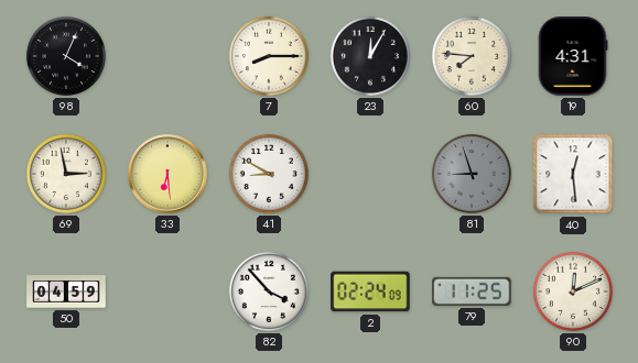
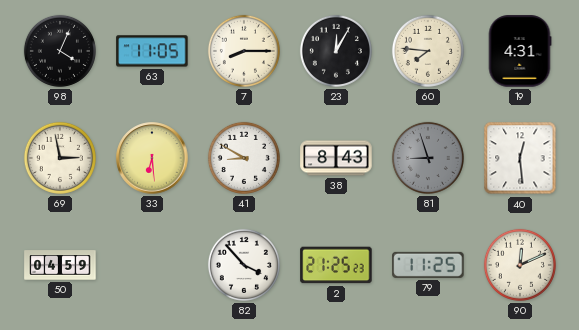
63: none -> 11:05
38: none -> 8:43
2: 02:24 -> 21:25
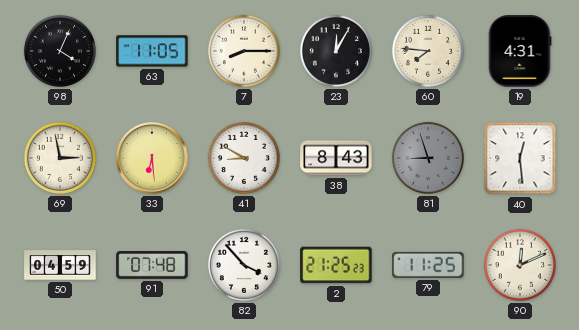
91: none -> 07:48
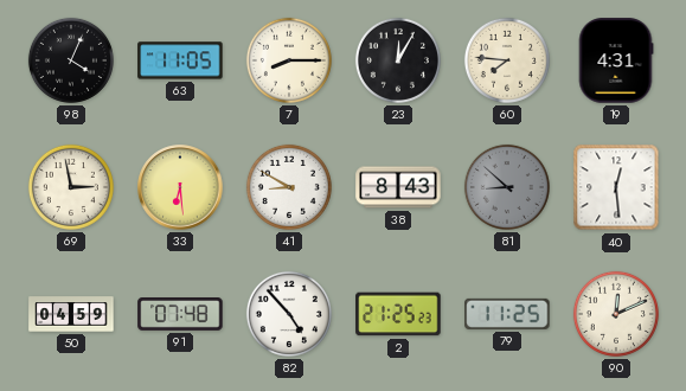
81: 8:57 -> 8:52
82: 3:53 -> 4:53
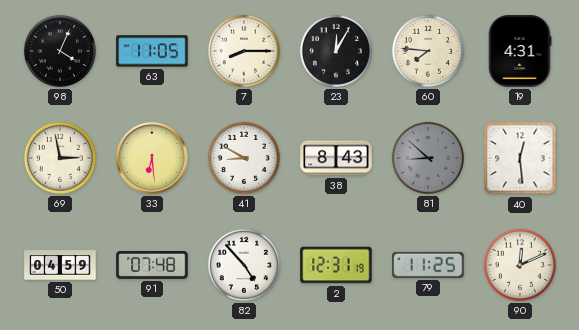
2: 21:25 -> 12:31
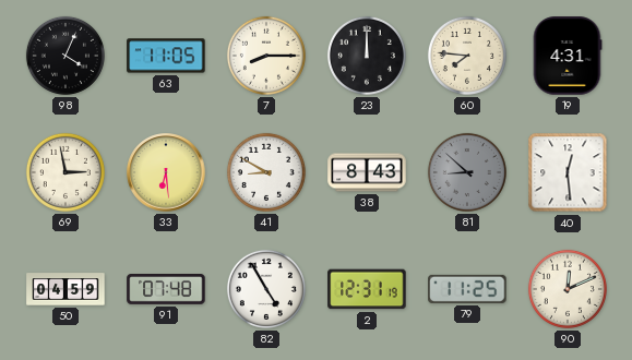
23: 12:05 -> 12:00
82: 4:53 -> 4:55
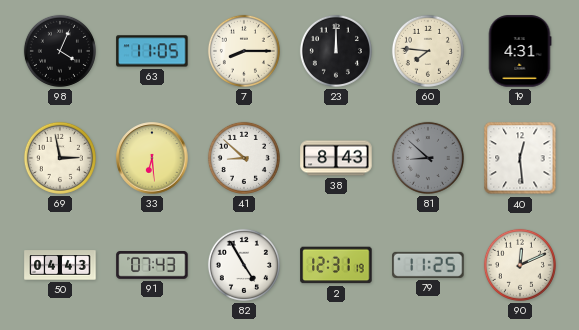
41: 8:50 -> 8:52
50: 04:59 -> 04:43
91: 07:48 -> 07:43
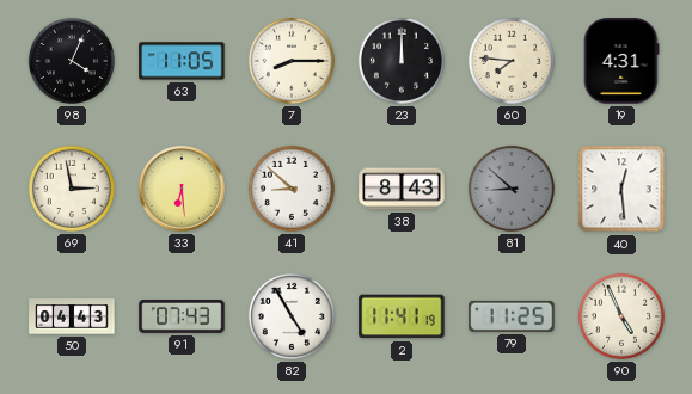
2: 12:31 -> 11:41
90: 12:11 -> 4:56
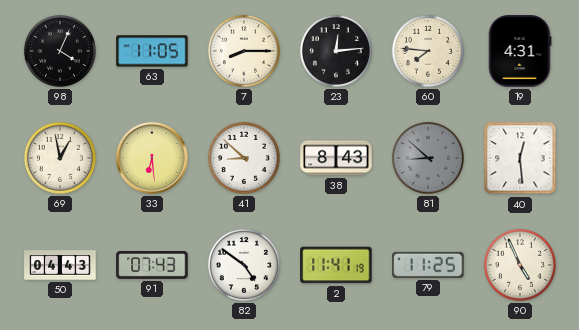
23: 12:00 -> 12:14
69: 2:58 -> 12:58
82: 4:55 -> 4:51
